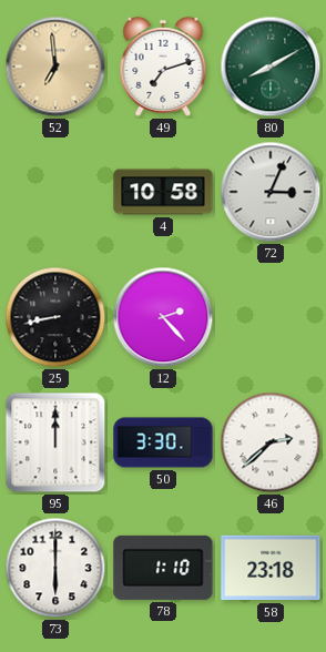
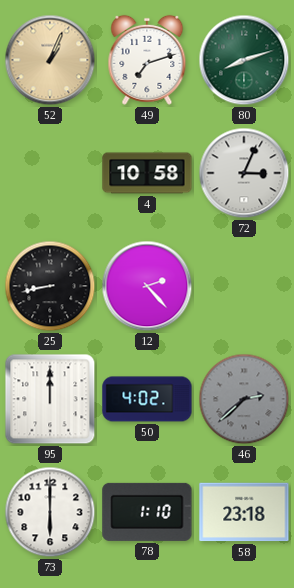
52: 6:59 -> 1:04
80: 8:10 -> 8:12
50: 3:30 -> 4:02
46 dial: white -> grey
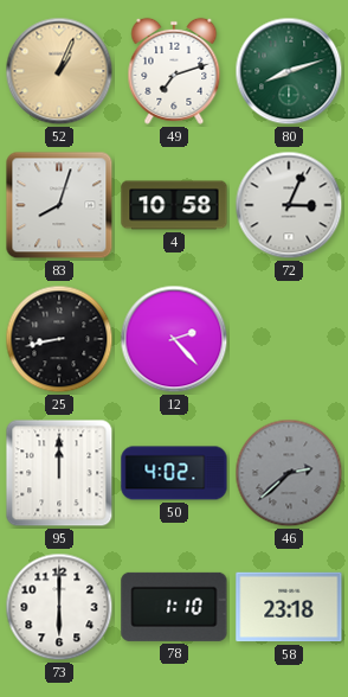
83: none -> 8:03
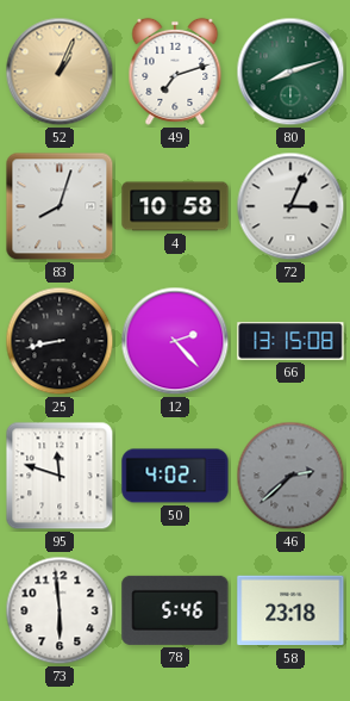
66: none -> 13:15
95: 12:00 -> 11:48
73: 6:00 -> 5:59
78: 1:10 -> 5:46
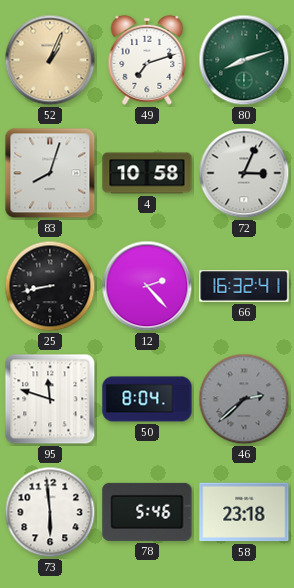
66: 13:15 -> 16:32
50: 4:02 -> 8:04
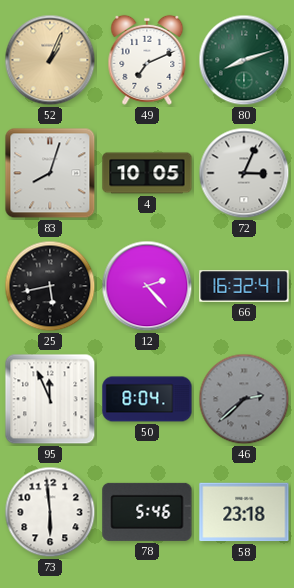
49: 7:12 -> 7:11
4: 10:58 -> 10:05
25: 8:43 -> 5:43
95: 11:48 -> 11:56
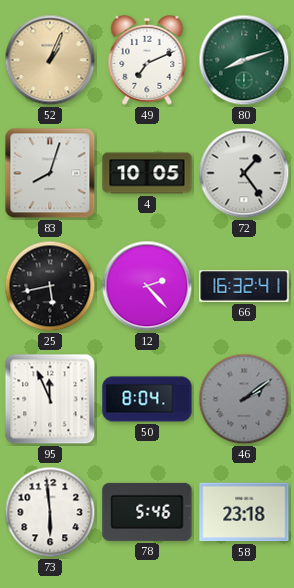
72: 3:04 -> 1:24
46: 2:38 -> 2:09
